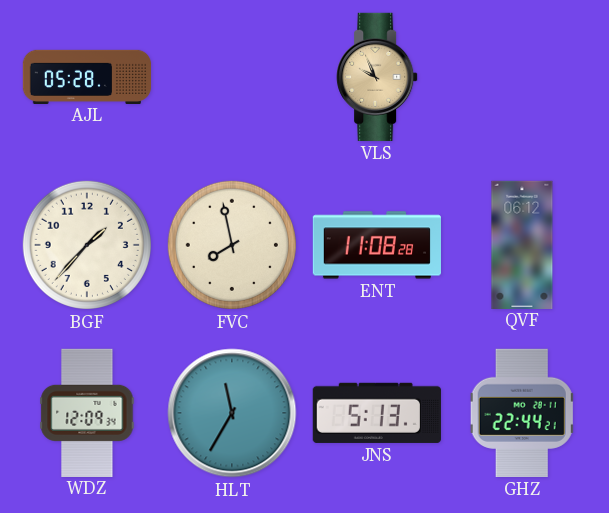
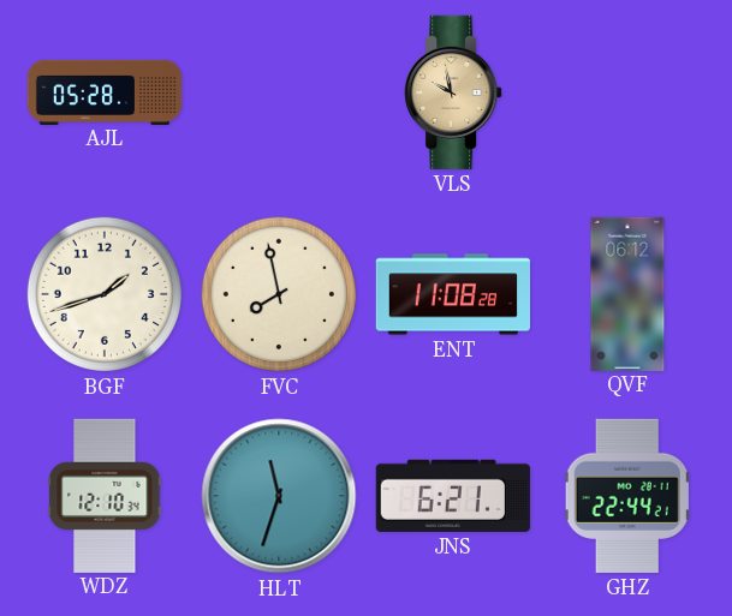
VLS: 9:56 -> 9:58
BGF: 1:37 -> 1:42
WDZ: 12:09 -> 12:10
HLT: 11:35 -> 11:33
JNS: 5:13 -> 6:21
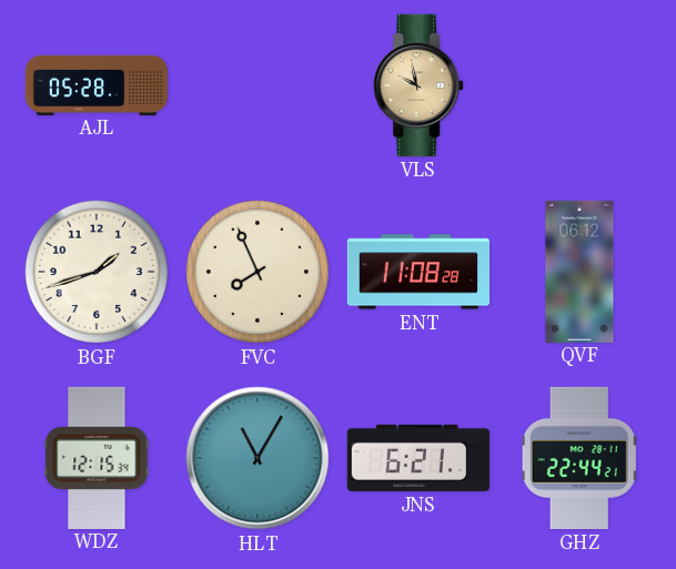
FVC: 7:58 -> 7:56
WDZ: 12:10 -> 12:15
HLT: 11:33 -> 11:05
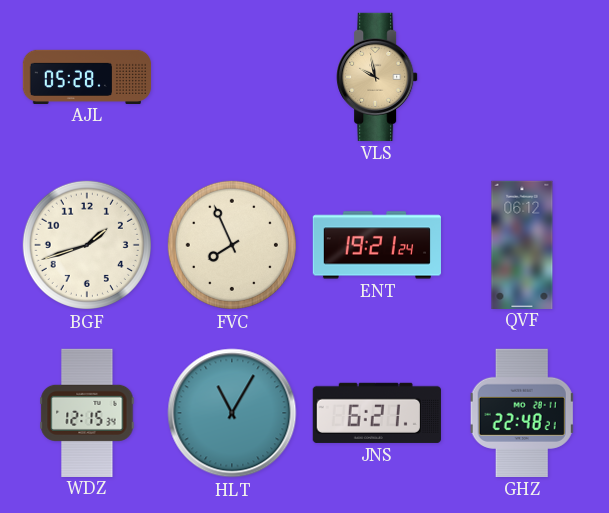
ENT: 11:08 -> 19:21
GHZ: 22:44 -> 22:48
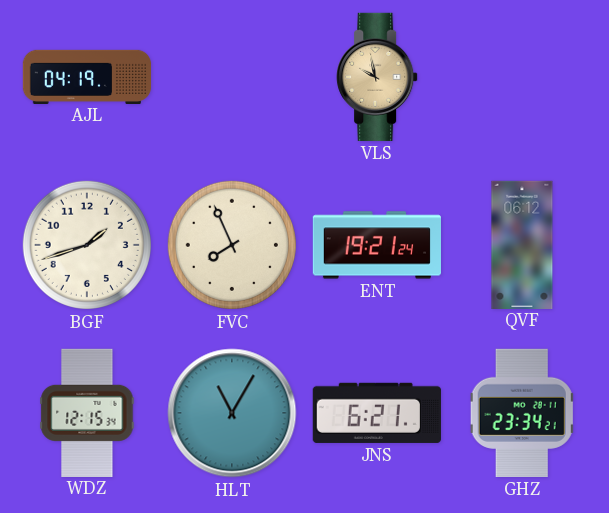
AJL: 05:28 -> 04:19
GHZ: 22:48 -> 23:34
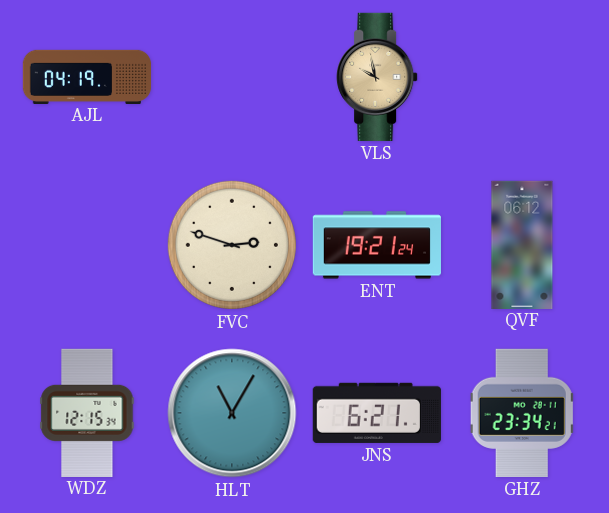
BGF: 1:42 -> none
FVC: 7:56 -> 2:48
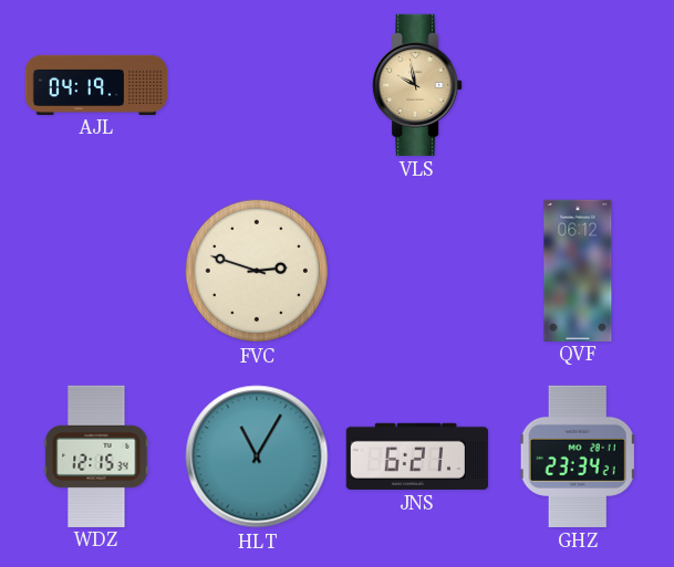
ENT: 19:21 -> none
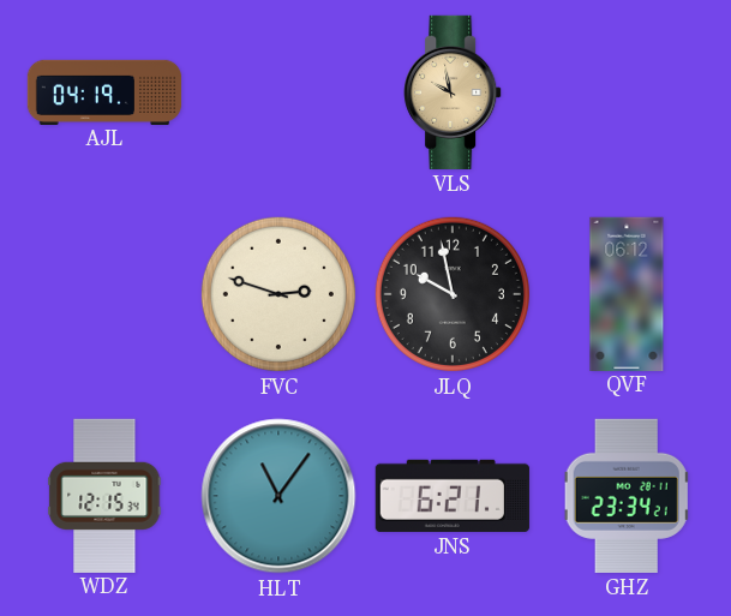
JLQ: none -> 9:58
HLT: 11:05 -> 11:06
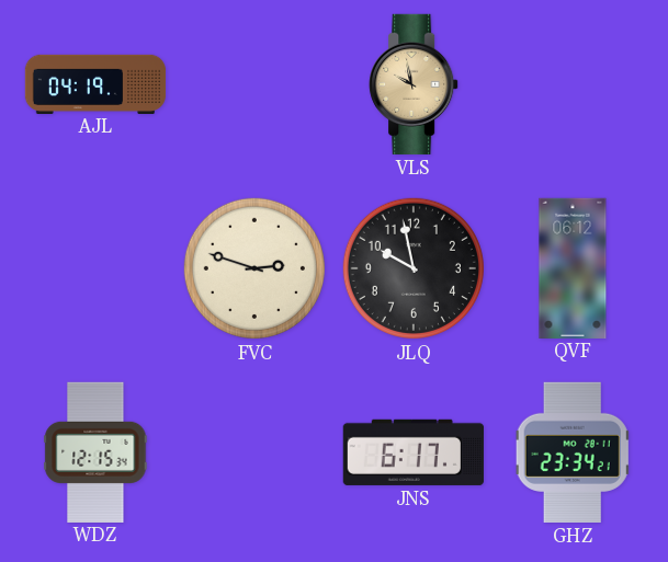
HLT: 11:06 -> none
JNS: 6:21 -> 6:17
